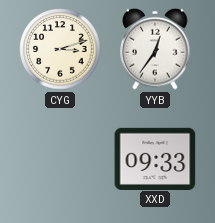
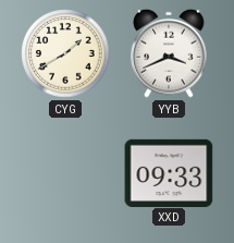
CYG: 3:12 -> 1:40
YYB: 12:36 -> 3:41
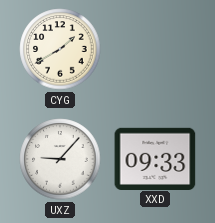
YYB: 3:41 -> none
UXZ: none -> 9:07
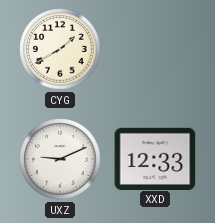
UXZ: 9:07 -> 9:11
XXD: 09:33 -> 12:33
